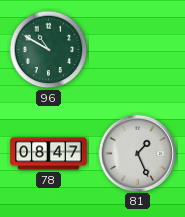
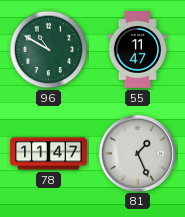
55: none -> 11:47
78: 08:47 -> 11:47
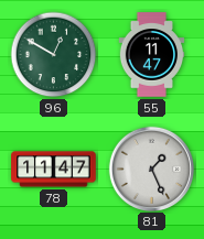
96: 10:50 -> 12:50
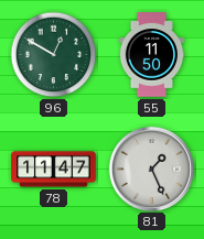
55: 11:47 -> 11:50
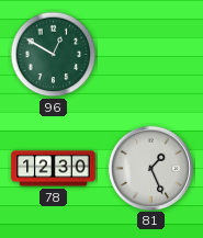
55: 11:50 -> none
78: 11:47 -> 12:30
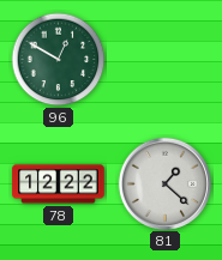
78: 12:30 -> 12:22
81: 1:26 -> 1:22
